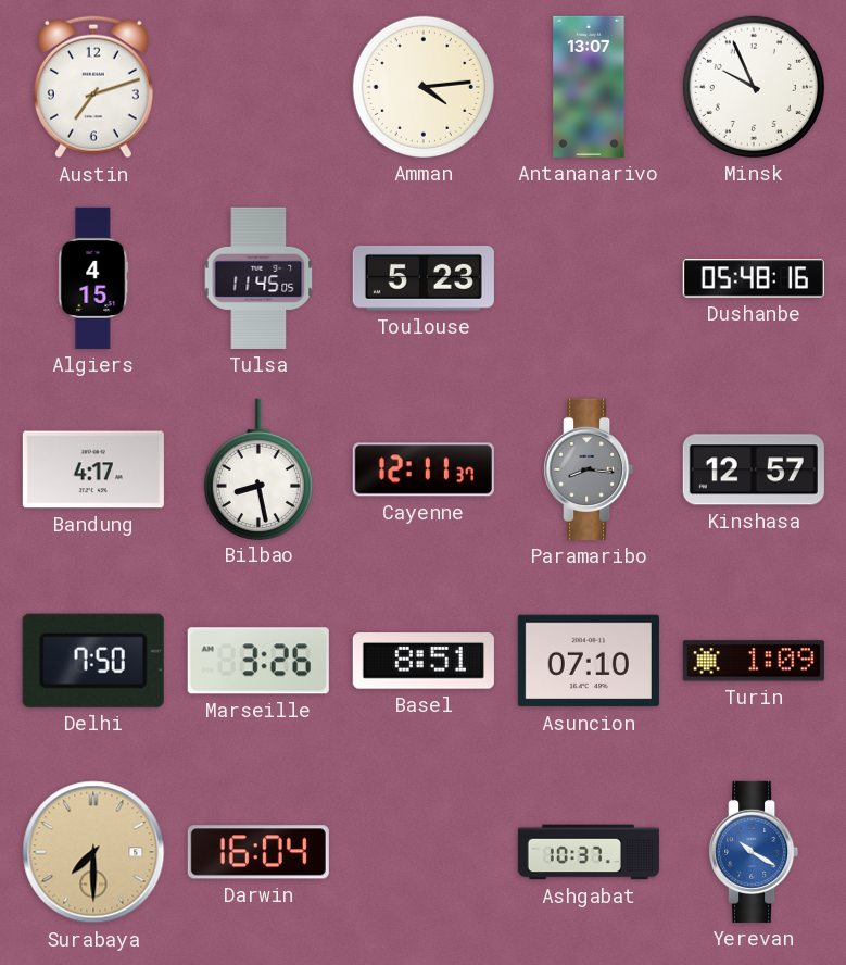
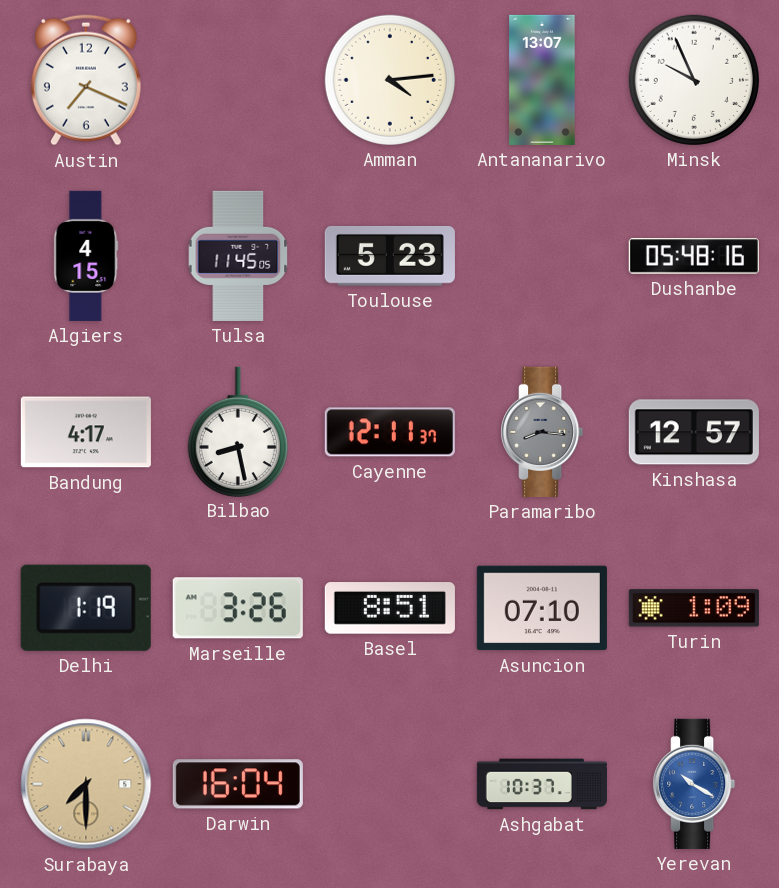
Austin: 7:12 -> 7:19
Delhi: 7:50 -> 1:19
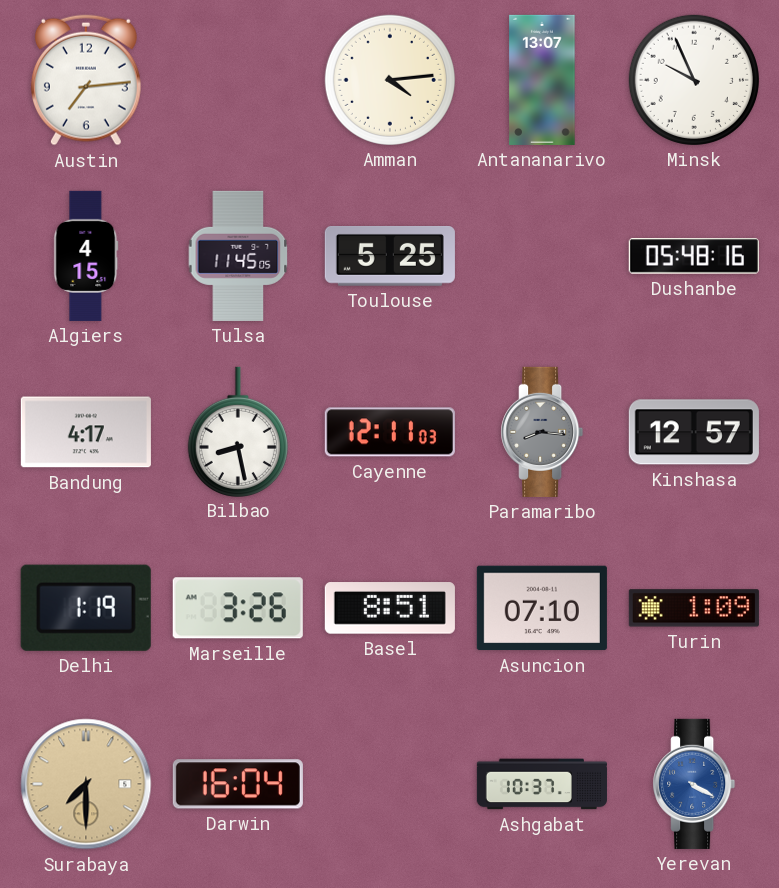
Austin: 7:19 -> 7:14
Toulouse: 5:23 -> 5:25
Cayenne: 12:11:37 -> 12:11:03
Yerevan: 10:20 -> 4:20
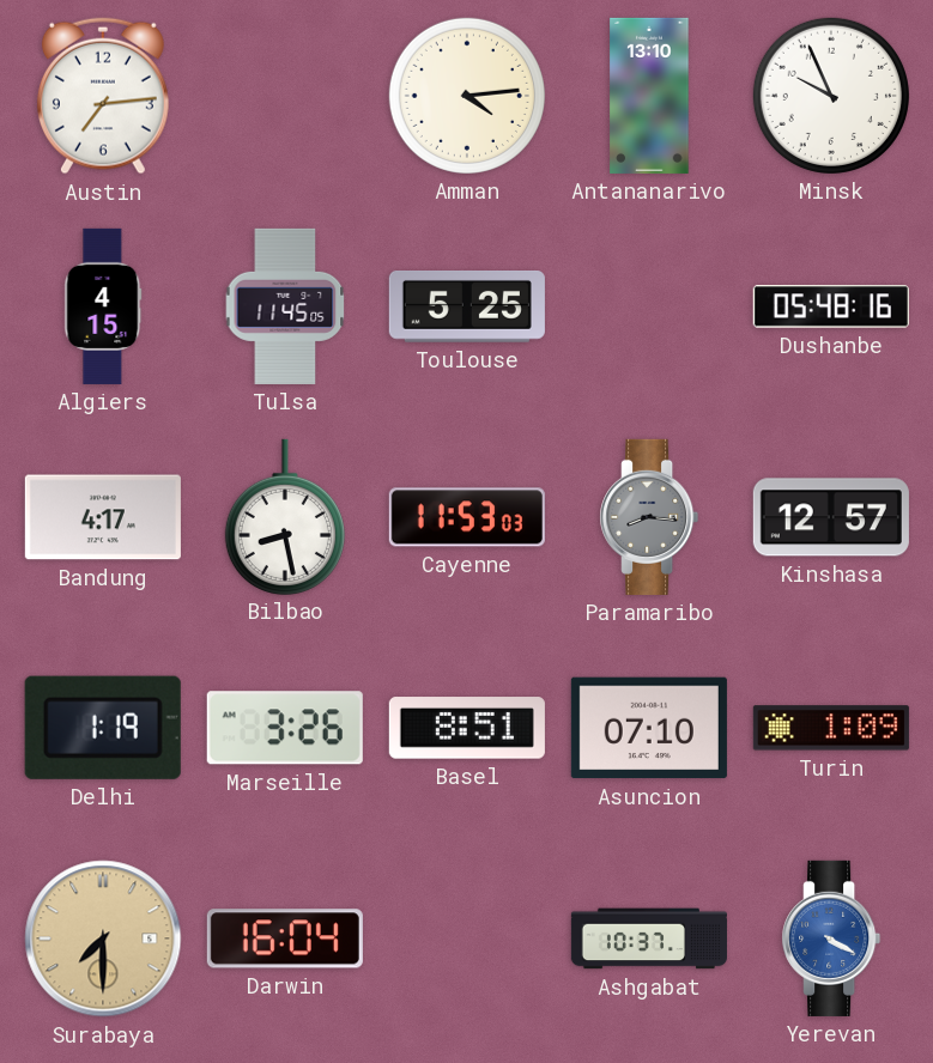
Antananarivo: 13:07 -> 13:10
Cayenne: 12:11 -> 11:53
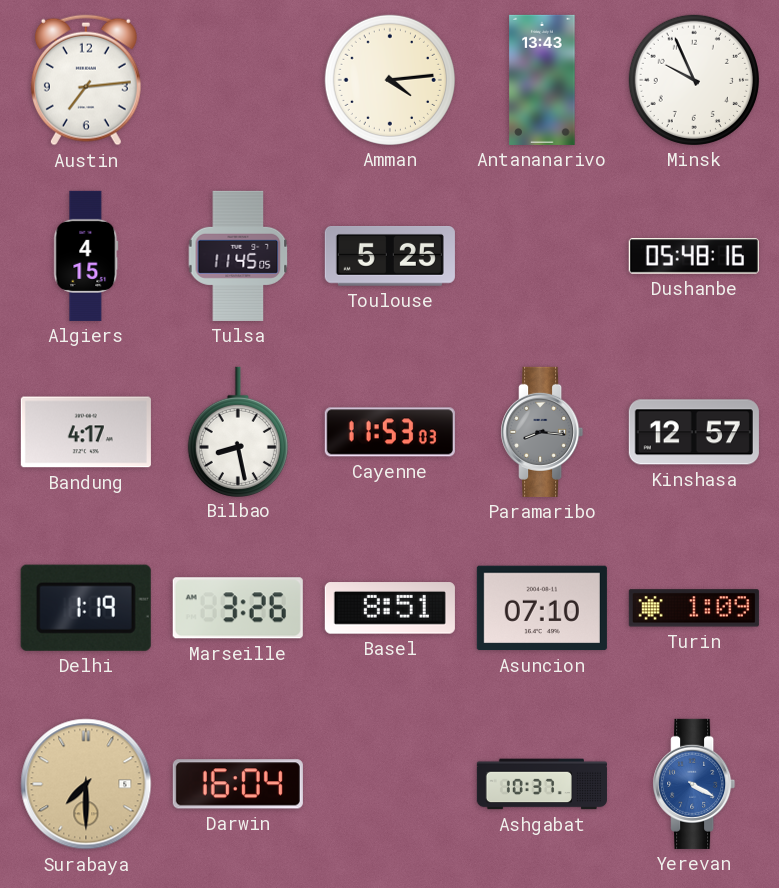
Antananarivo: 13:10 -> 13:43
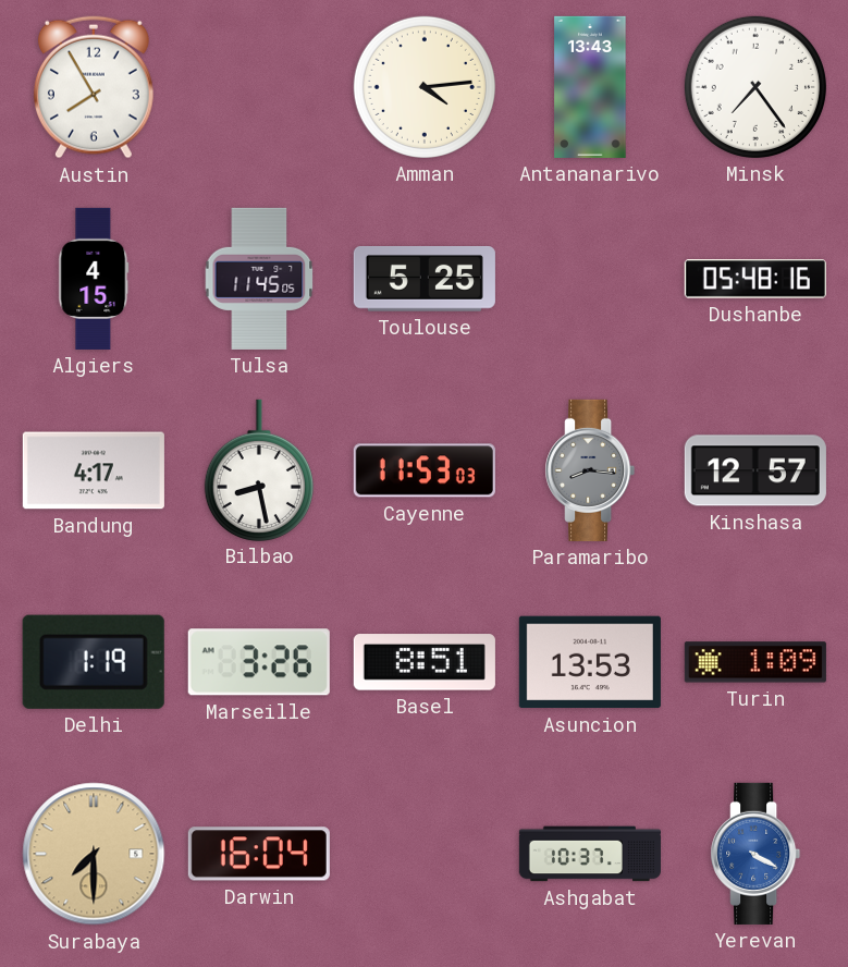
Austin: 7:14 -> 7:55
Minsk: 9:56 -> 7:24
Asuncion: 07:10 -> 13:53
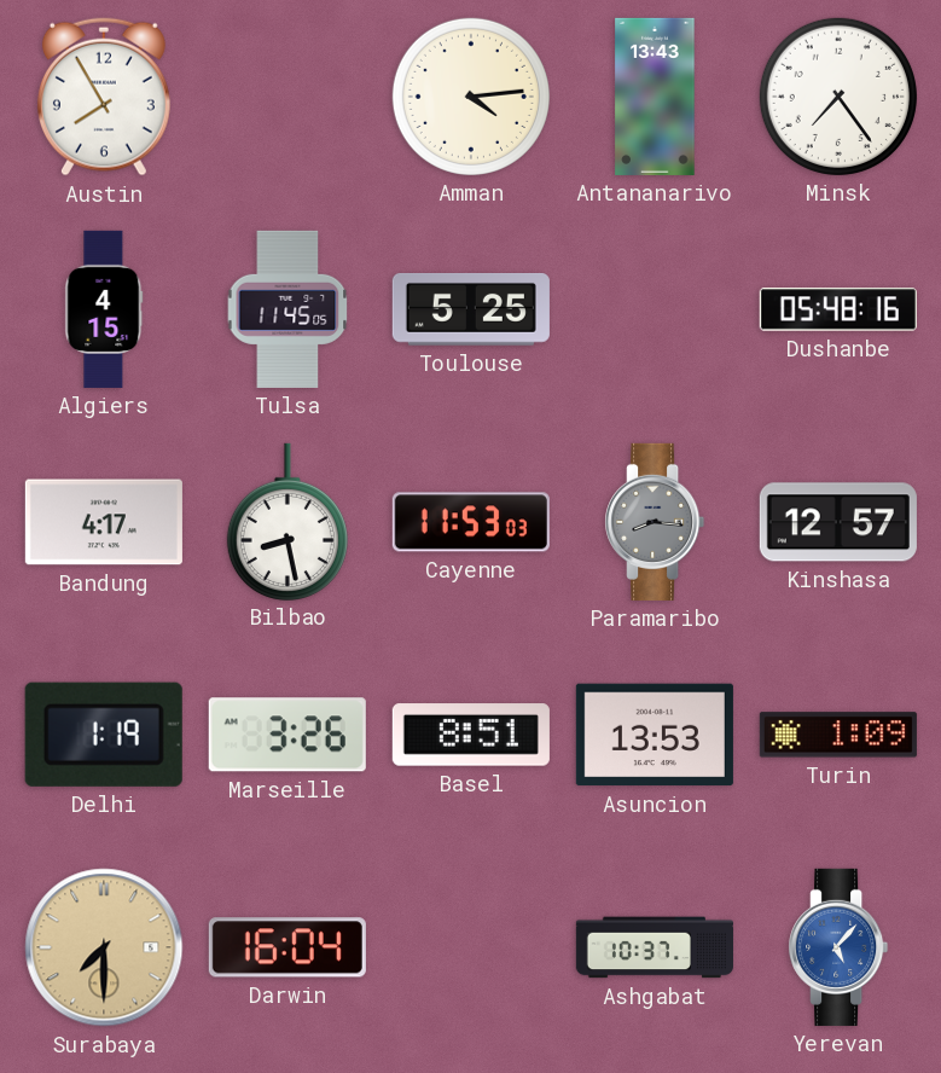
Yerevan: 4:20 -> 5:07
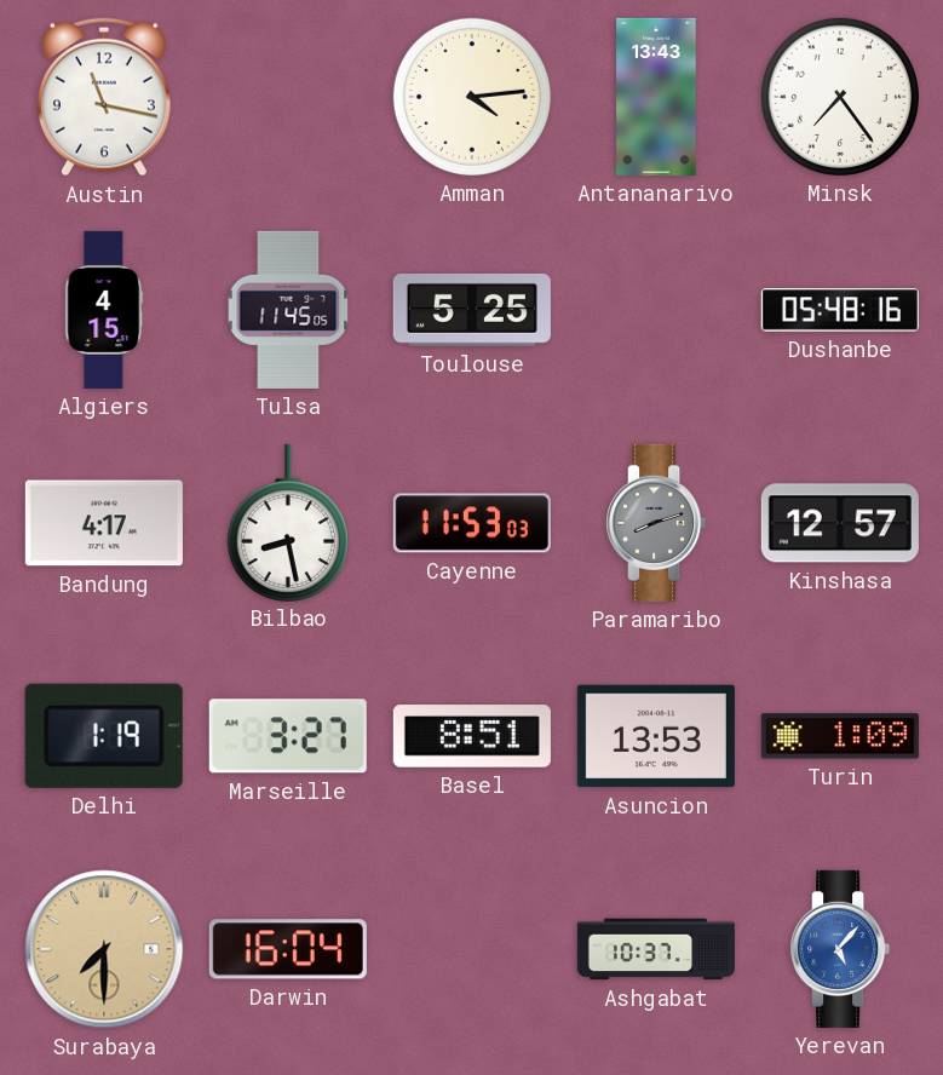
Austin: 7:55 -> 11:17
Paramaribo: 8:16 -> 8:12
Marseille: 3:26 -> 3:27
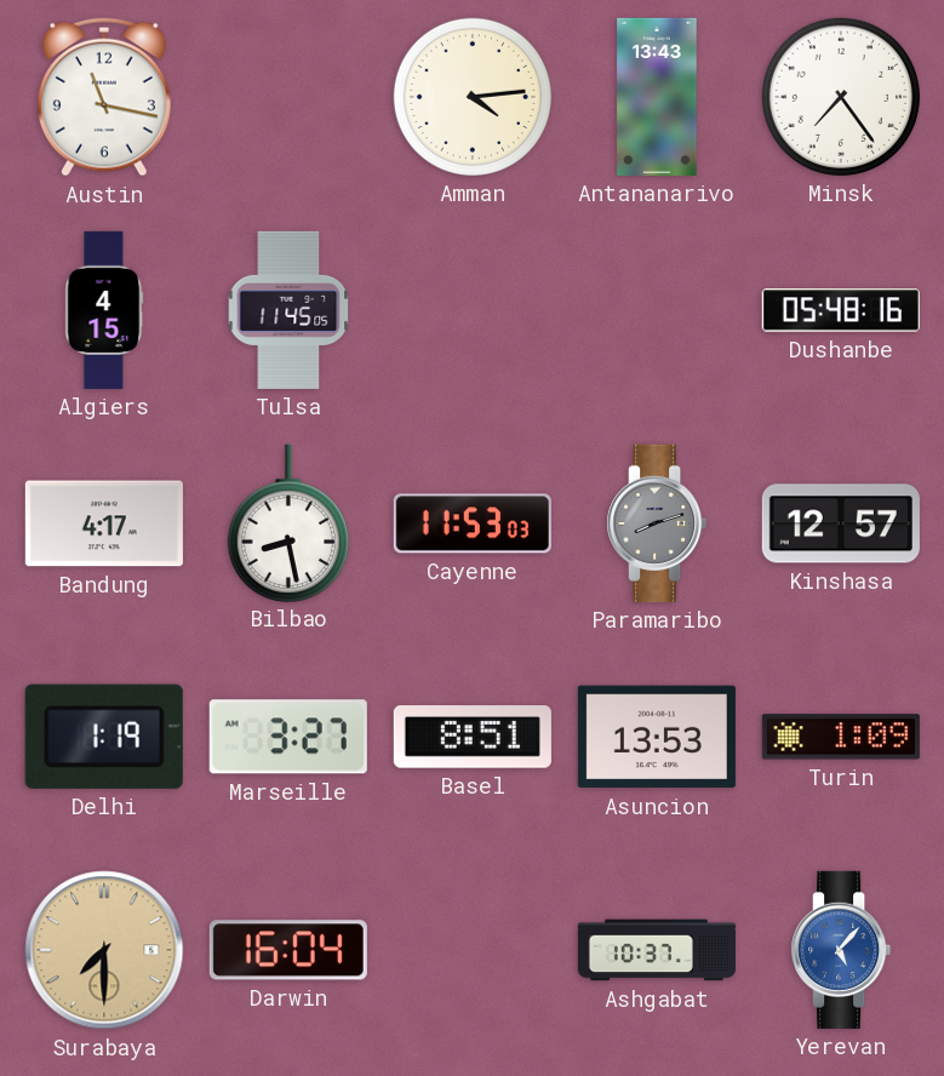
Toulouse: 5:25 -> none
